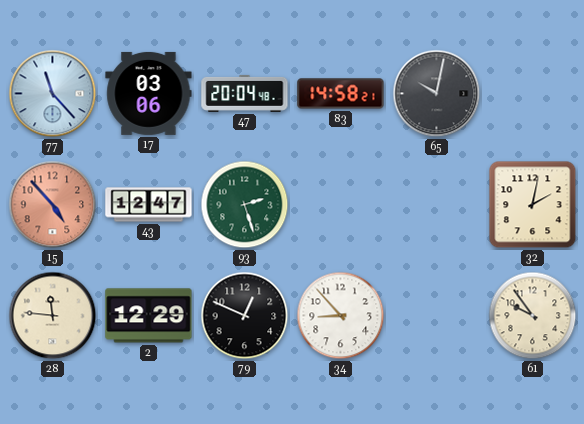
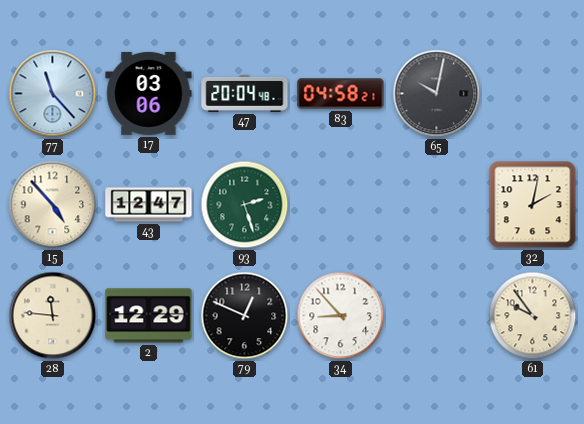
83: 14:58 -> 04:58
15 dial: salmon -> cream
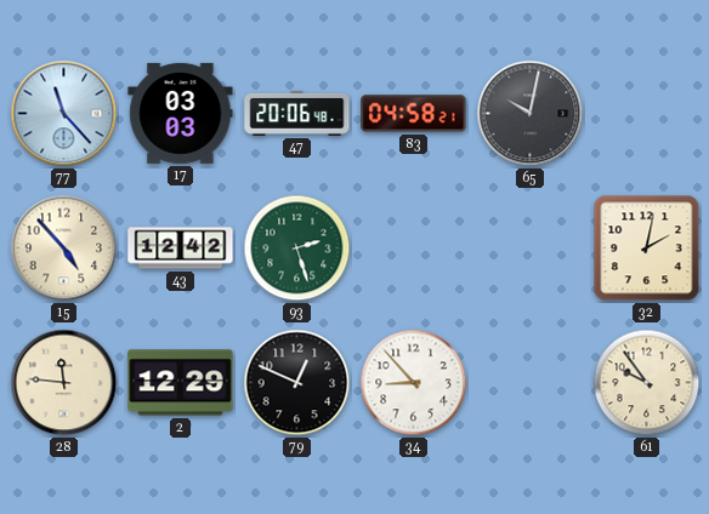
17: 03:06 -> 03:03
47: 20:04 -> 20:06
43: 12:47 -> 12:42
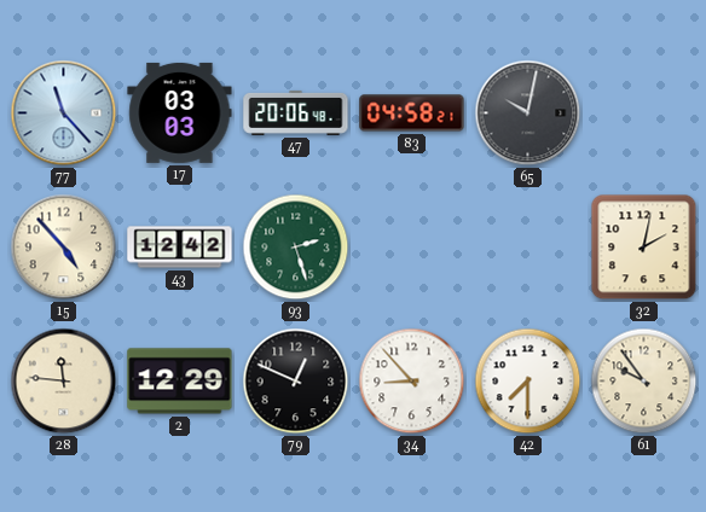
42: none -> 7:30
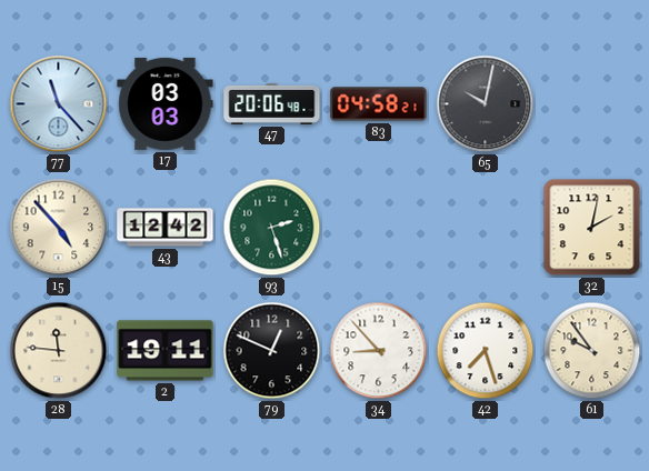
2: 12:29 -> 19:11
42: 7:30 -> 7:27
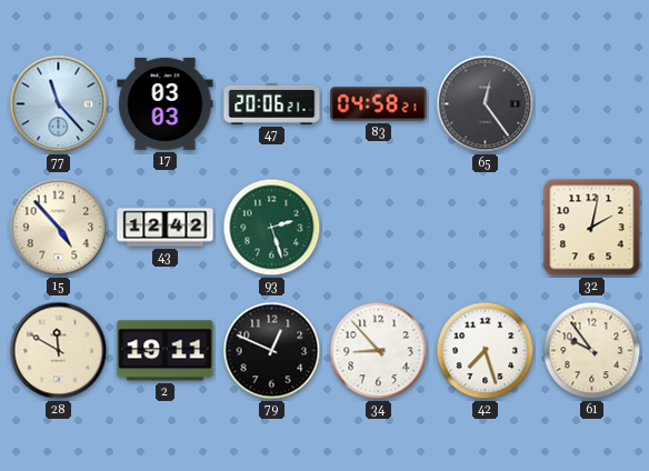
47: 20:06:48 -> 20:06:21
65: 10:02 -> 12:24
28: 11:46 -> 11:50
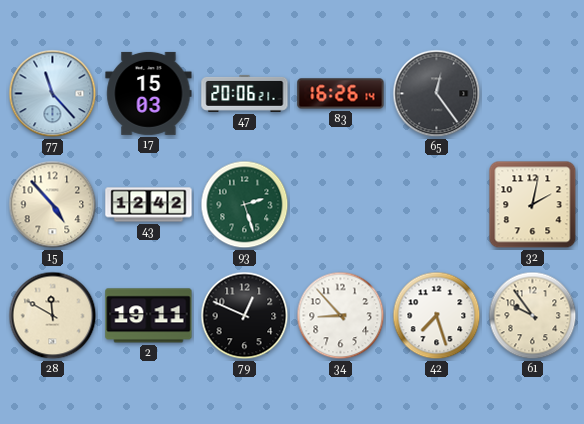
17: 03:03 -> 15:03
83: 04:58 -> 16:26
